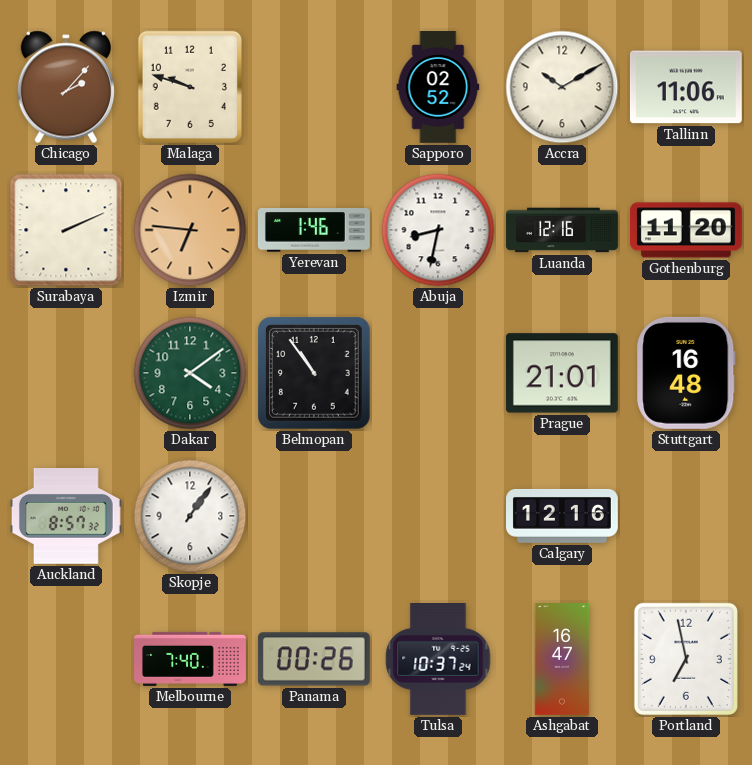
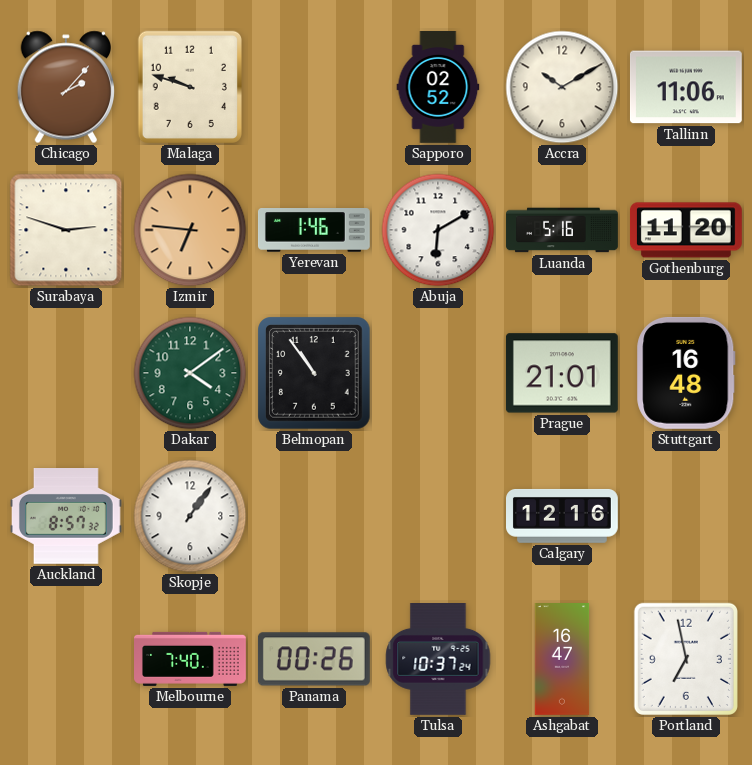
Surabaya: 2:11 -> 2:48
Abuja: 8:32 -> 6:10
Luanda: 12:16 -> 5:16
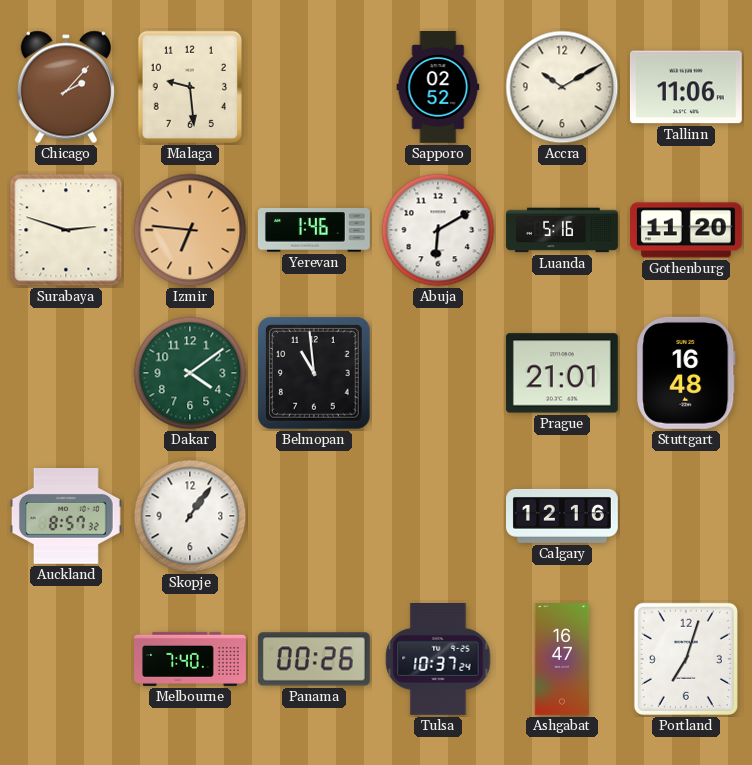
Malaga: 9:48 -> 9:29
Belmopan: 10:54 -> 10:59
Portland: 6:58 -> 7:03
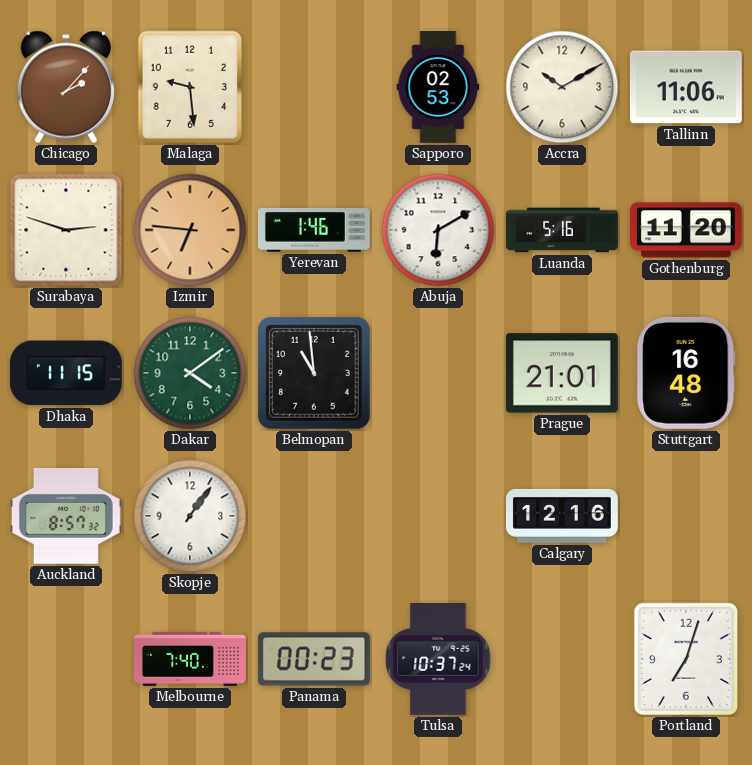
Sapporo: 02:52 -> 02:53
Dhaka: none -> 11:15
Panama: 00:26 -> 00:23
Ashgabat: 16:47 -> none
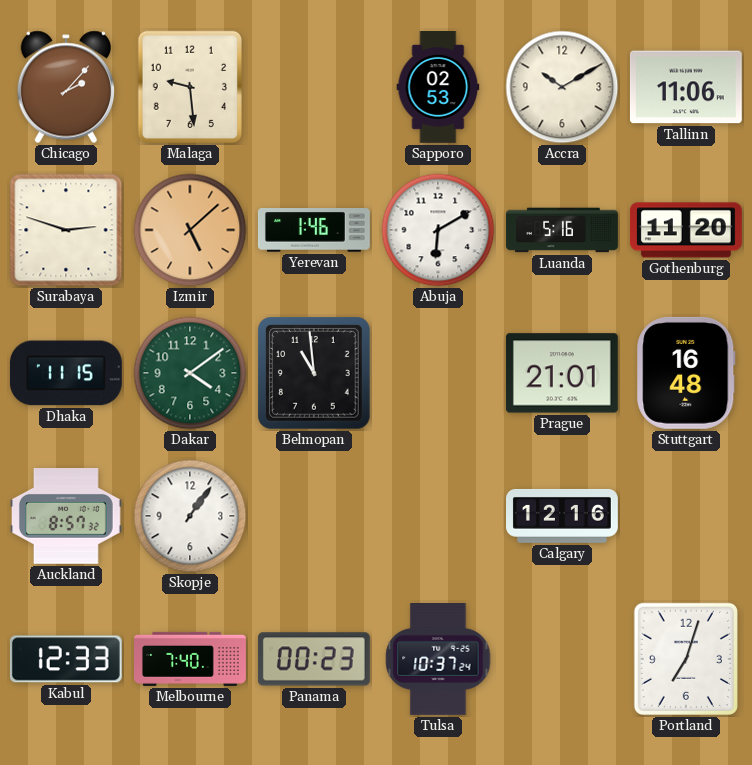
Izmir: 6:46 -> 5:08
Kabul: none -> 12:33
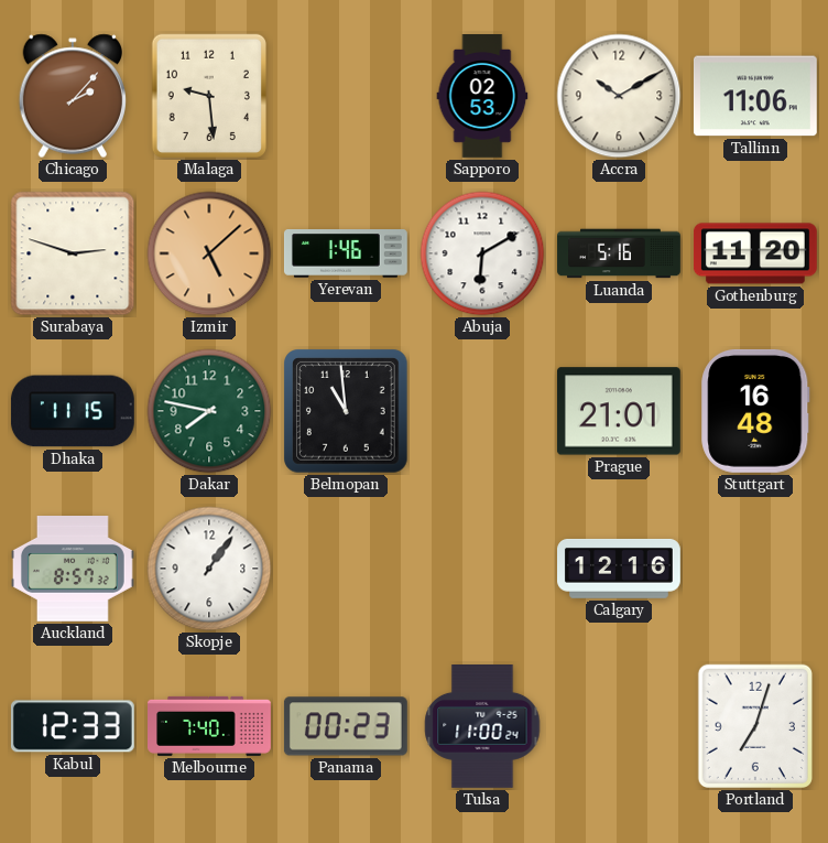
Dakar: 4:09 -> 7:47
Tulsa: 10:37 -> 11:00
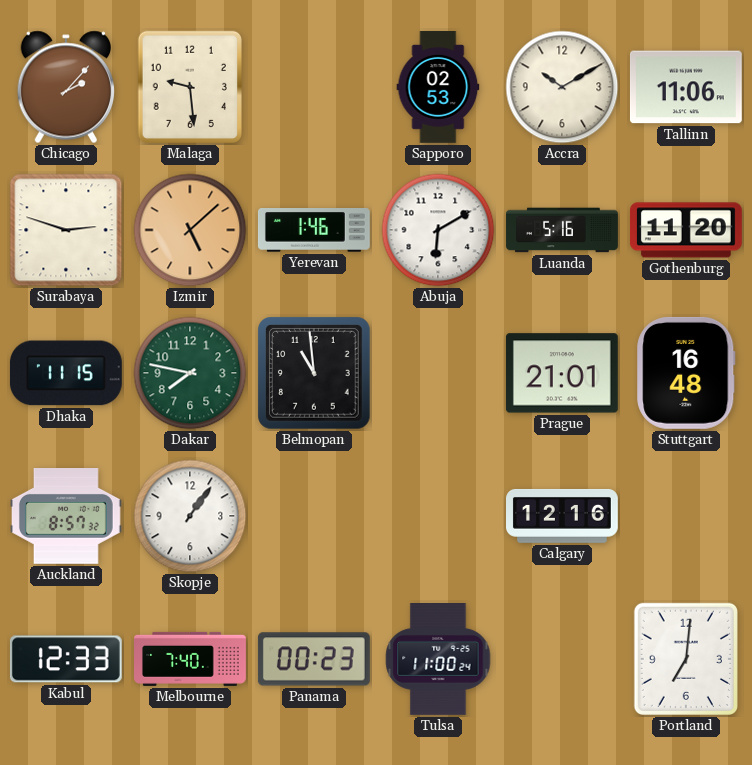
Portland: 7:03 -> 7:01
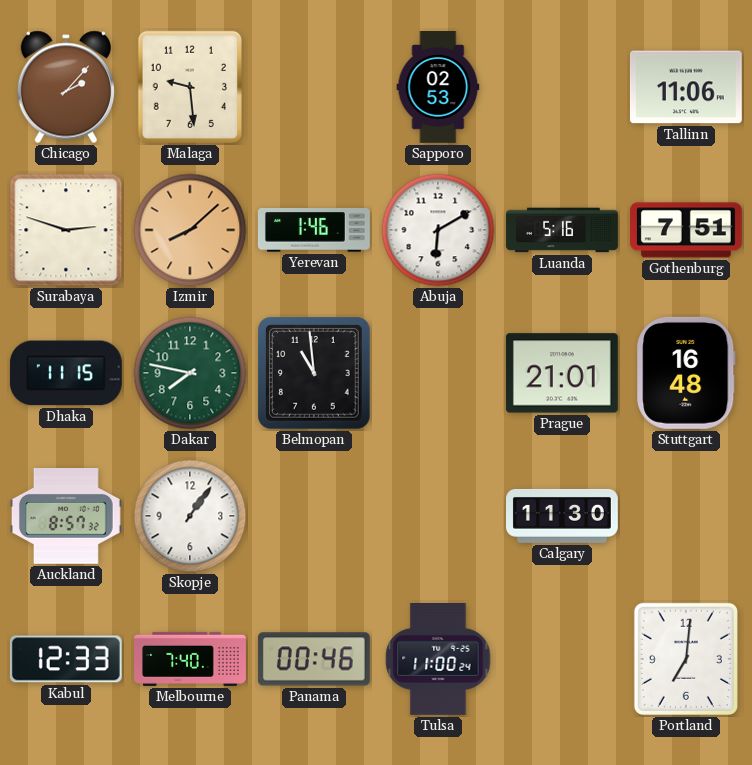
Accra: 10:10 -> none
Izmir: 5:08 -> 8:08
Gothenburg: 11:20 -> 7:51
Calgary: 12:16 -> 11:30
Panama: 00:23 -> 00:46
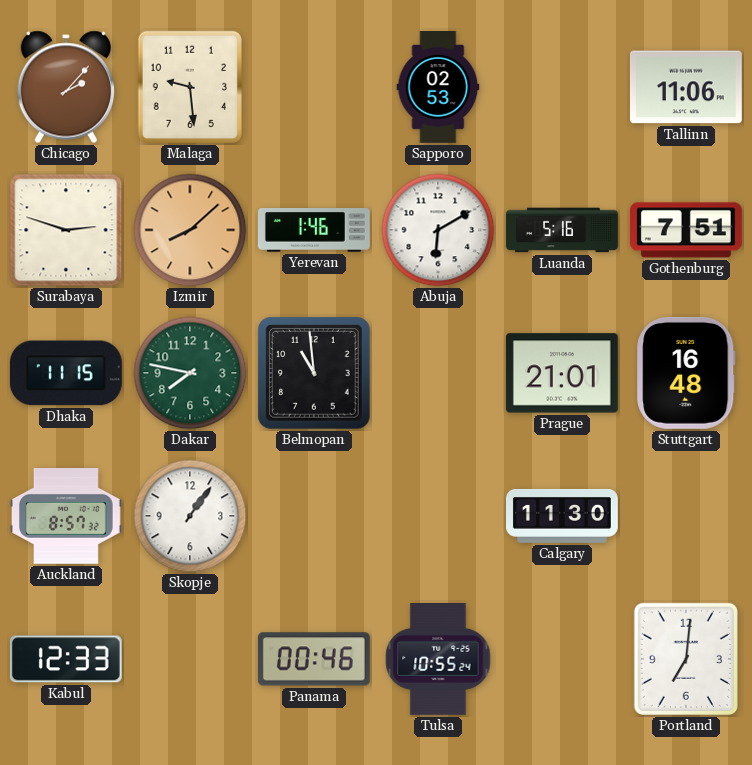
Melbourne: 7:40 -> none
Tulsa: 11:00 -> 10:55
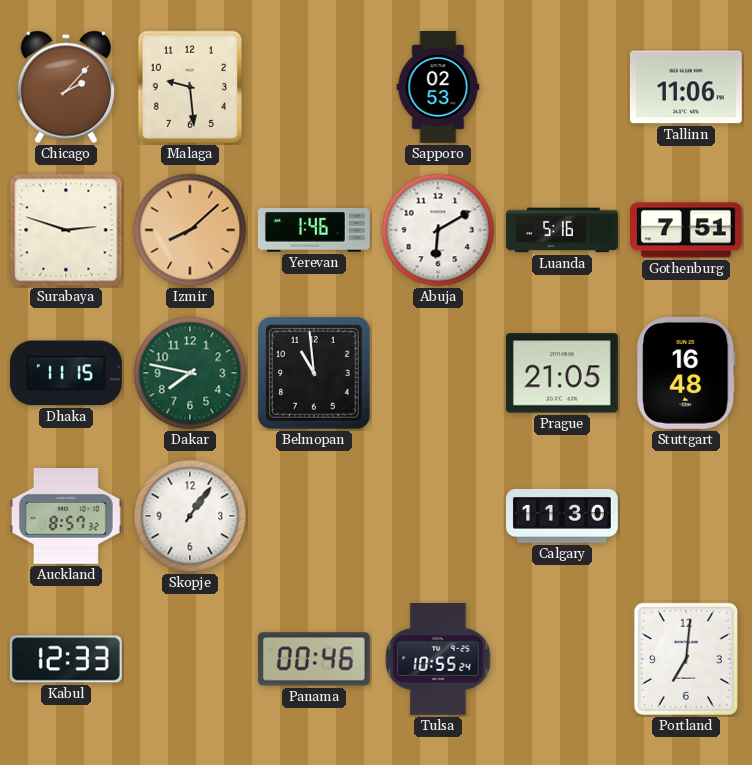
Prague: 21:01 -> 21:05
